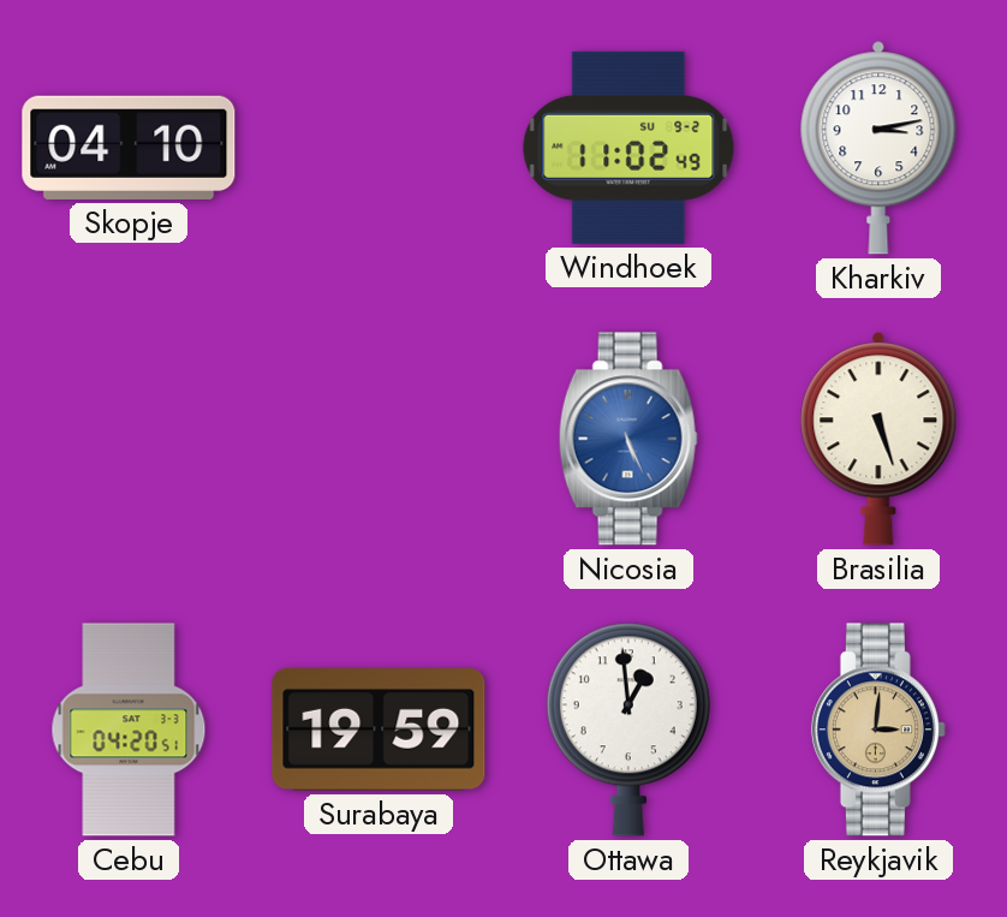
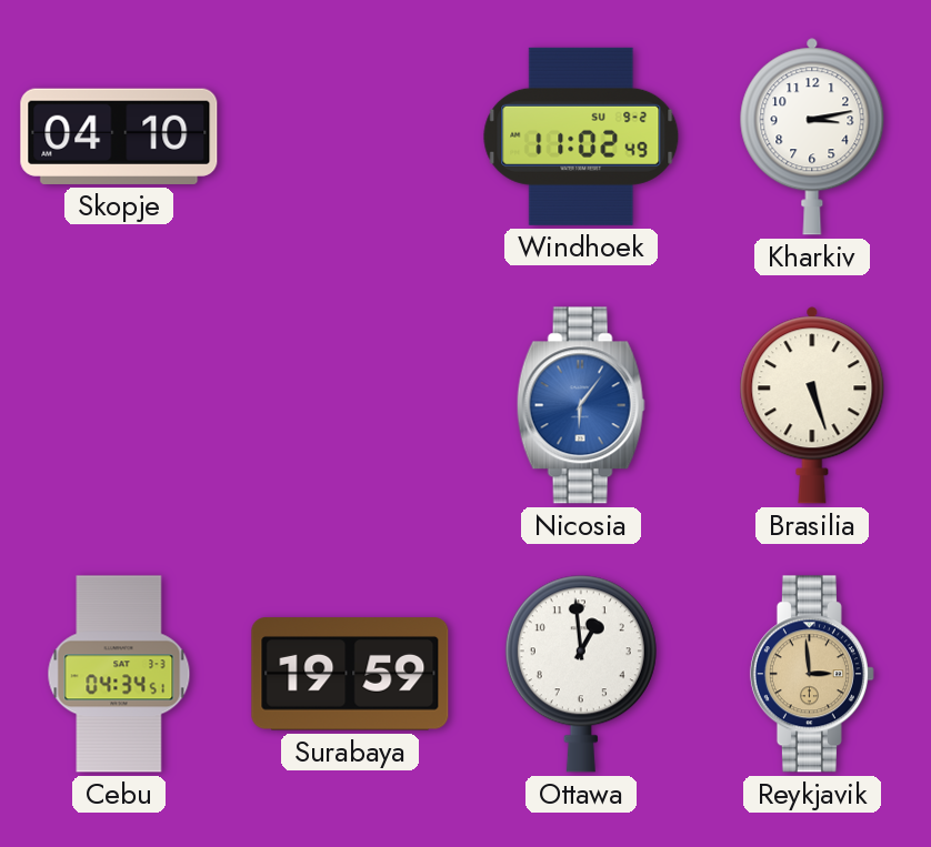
Nicosia: 5:26 -> 6:06
Cebu: 04:20 -> 04:34
Reykjavik: 3:01 -> 2:59
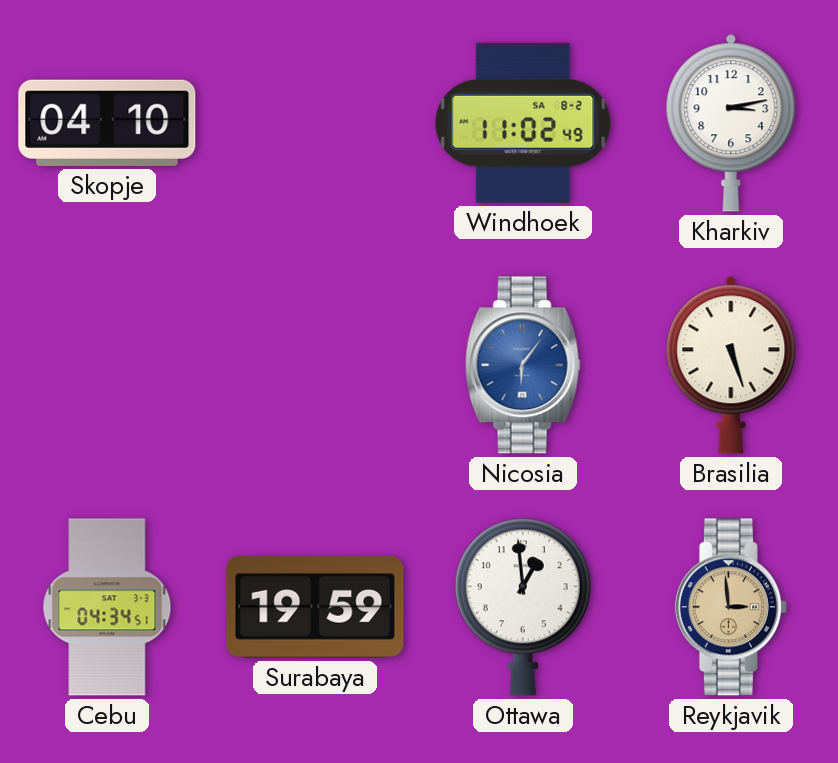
Windhoek date: SU 9-2 -> SA 8-2
